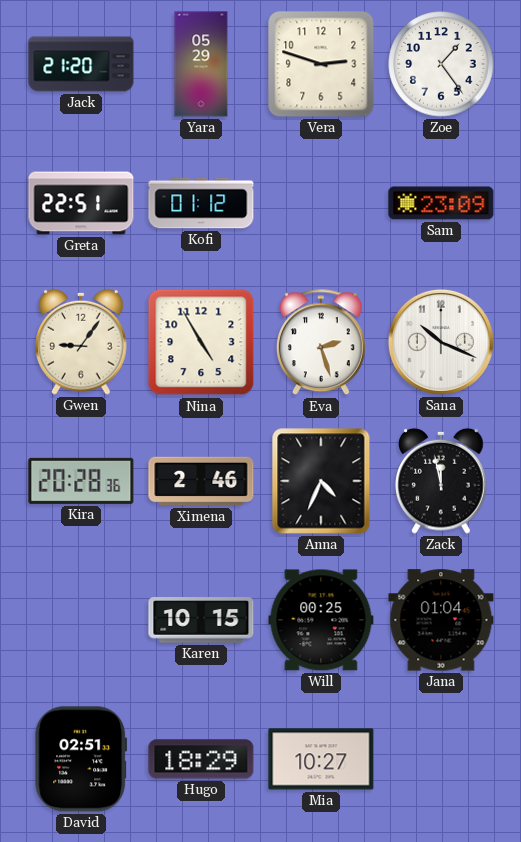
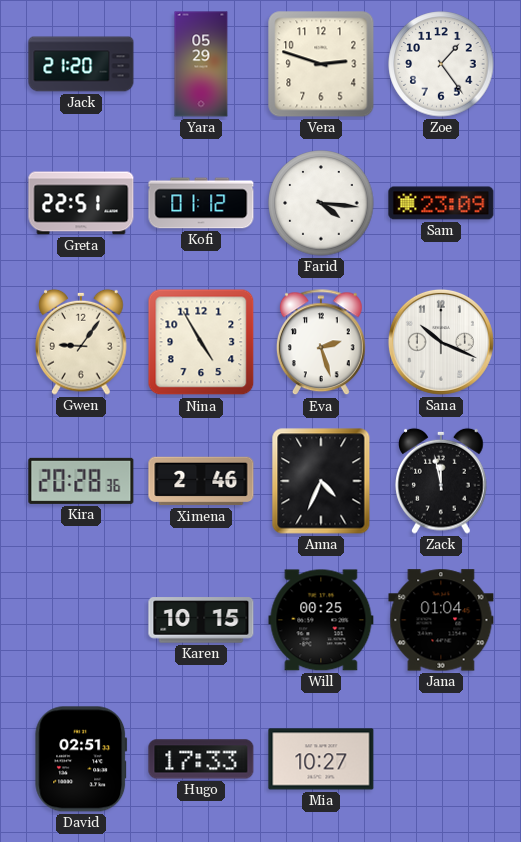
Farid: none -> 4:16
Hugo: 18:29 -> 17:33
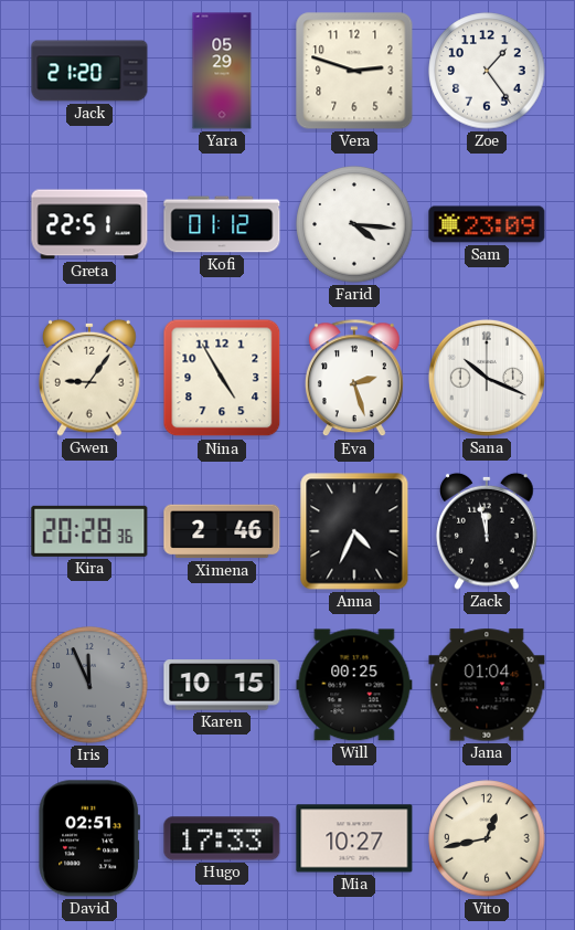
Iris: none -> 11:56
Vito: none -> 12:43
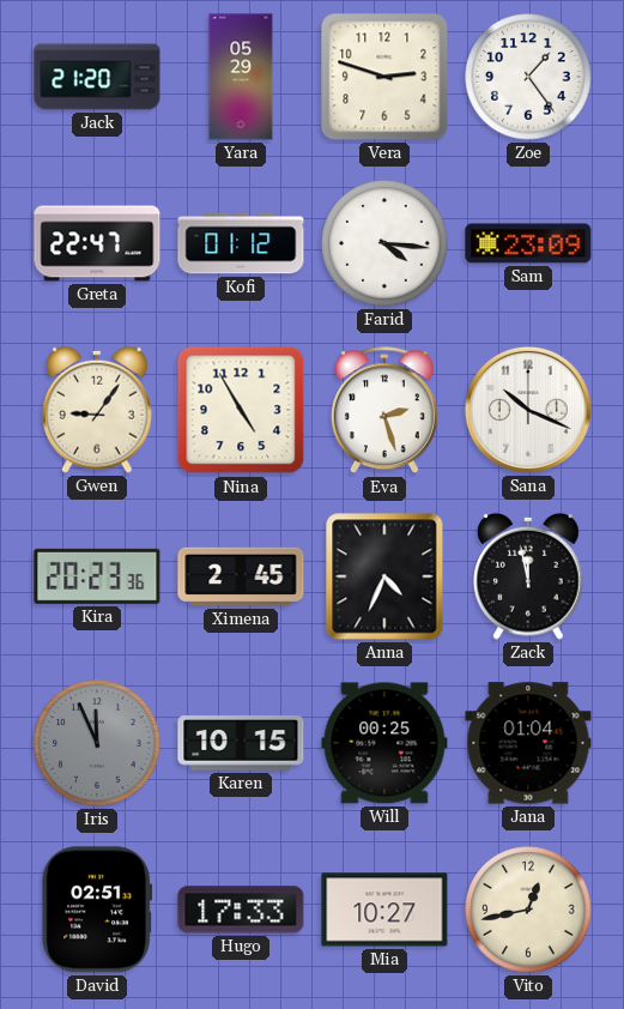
Greta: 22:51 -> 22:47
Kira: 20:28 -> 20:23
Ximena: 2:46 -> 2:45
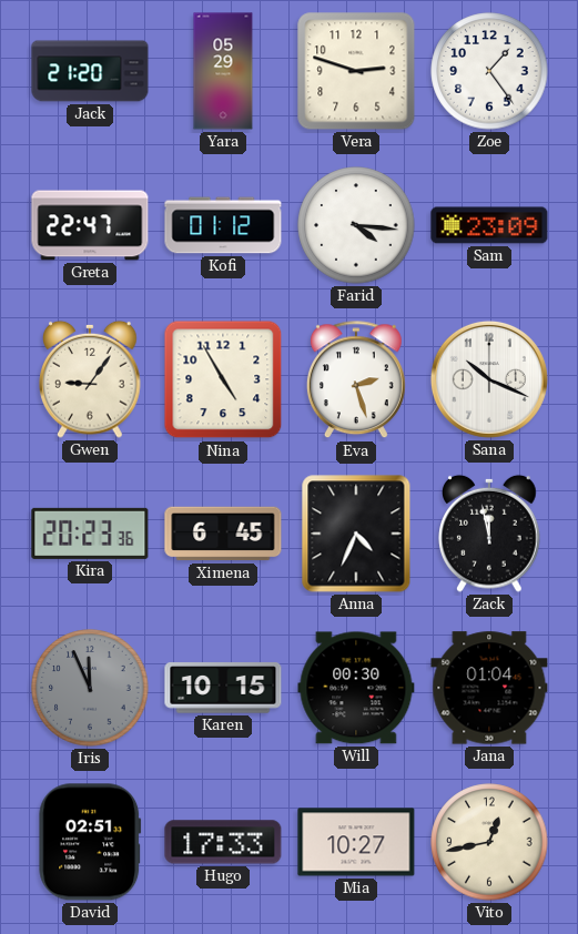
Ximena: 2:45 -> 6:45
Will: 00:25 -> 00:30
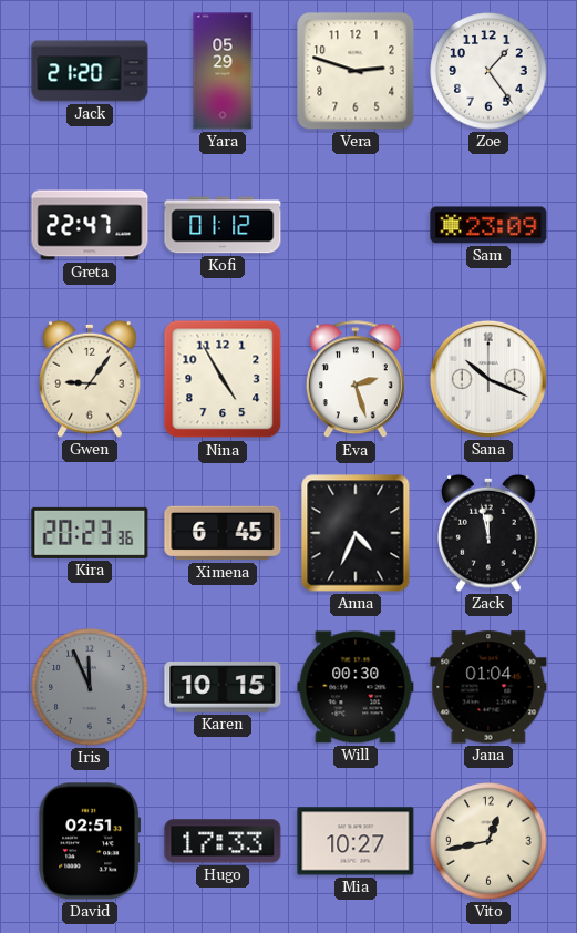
Farid: 4:16 -> none
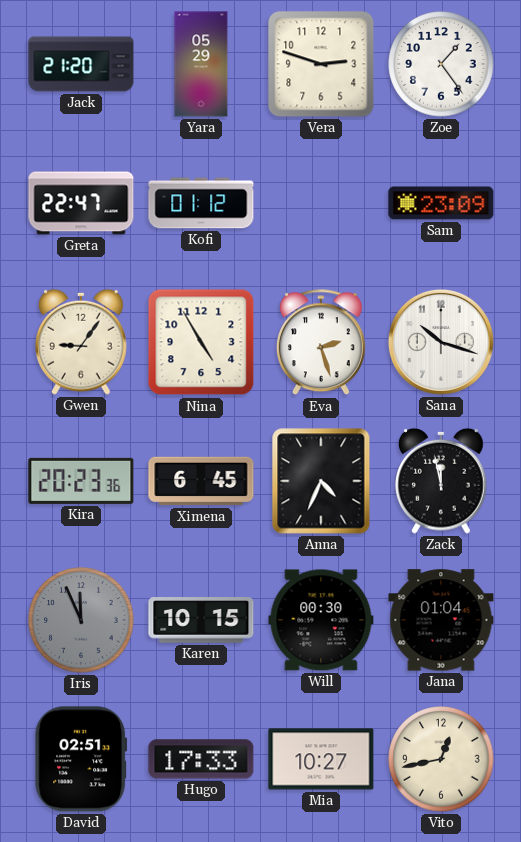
Sana: 10:19 -> 10:18
